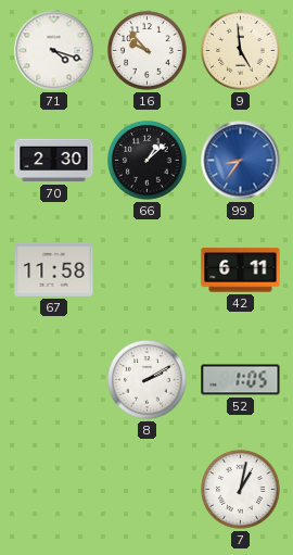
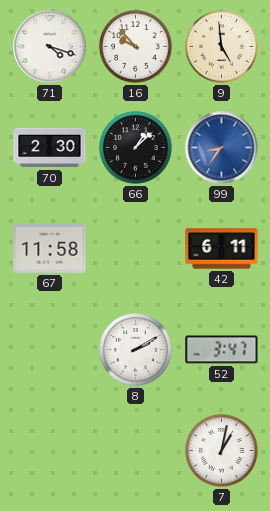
52: 1:05 -> 3:47
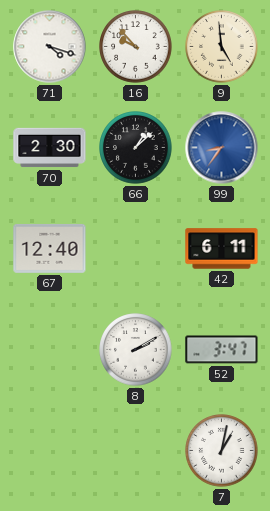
67: 11:58 -> 12:40
